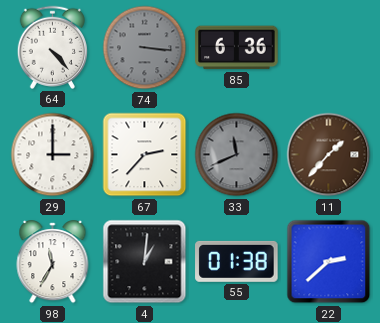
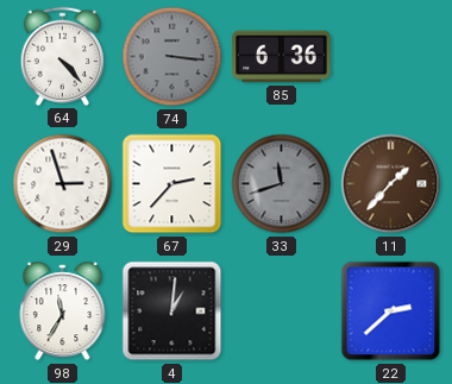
29: 3:00 -> 2:57
33: 11:41 -> 11:42
55: 01:38 -> none
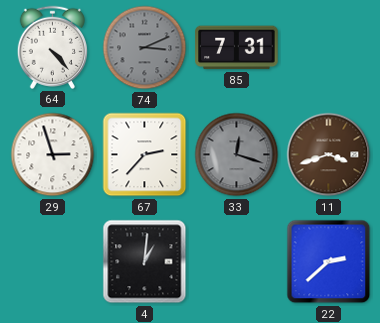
74: 3:16 -> 3:11
85: 6:36 -> 7:31
33: 11:42 -> 12:18
11: 1:37 -> 3:42
98: 11:35 -> none
